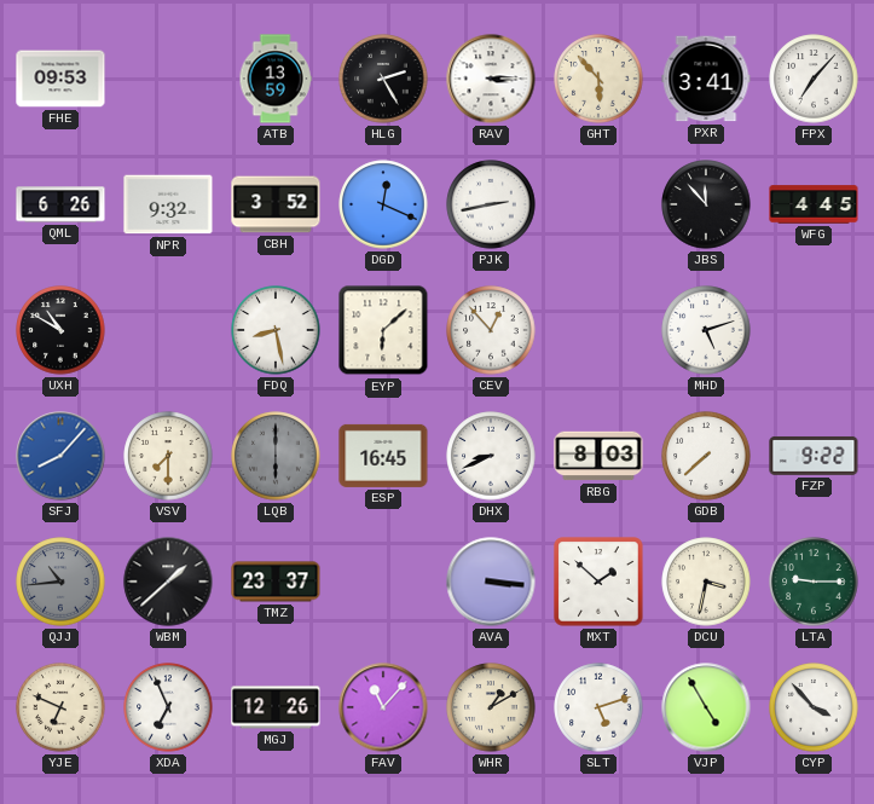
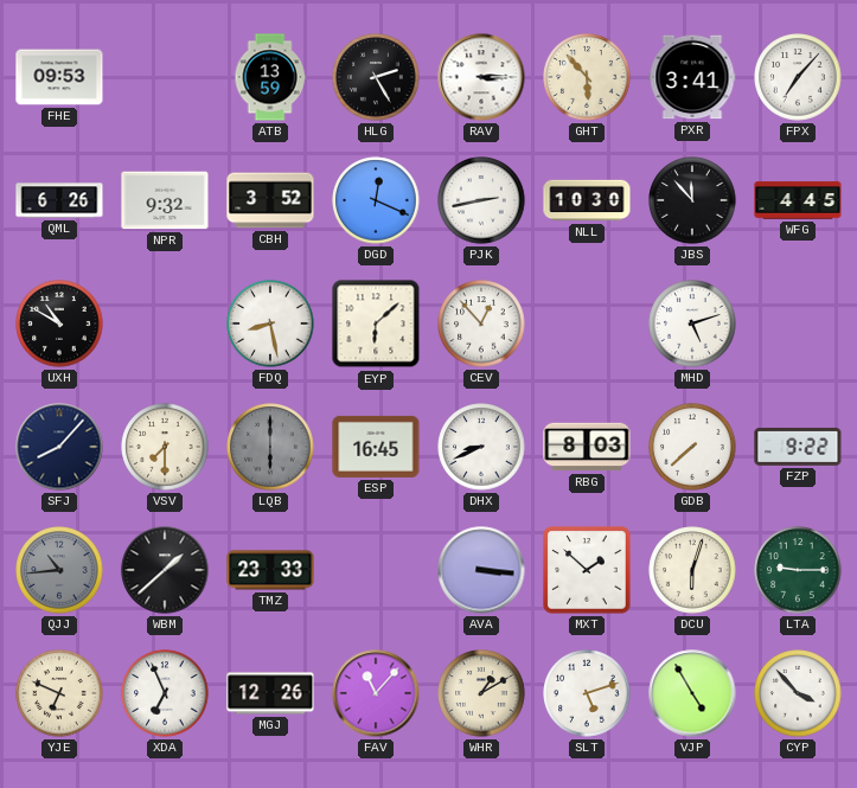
NLL: none -> 10:30
SFJ dial: blue -> navy
TMZ: 23:37 -> 23:33
DCU: 3:32 -> 6:03
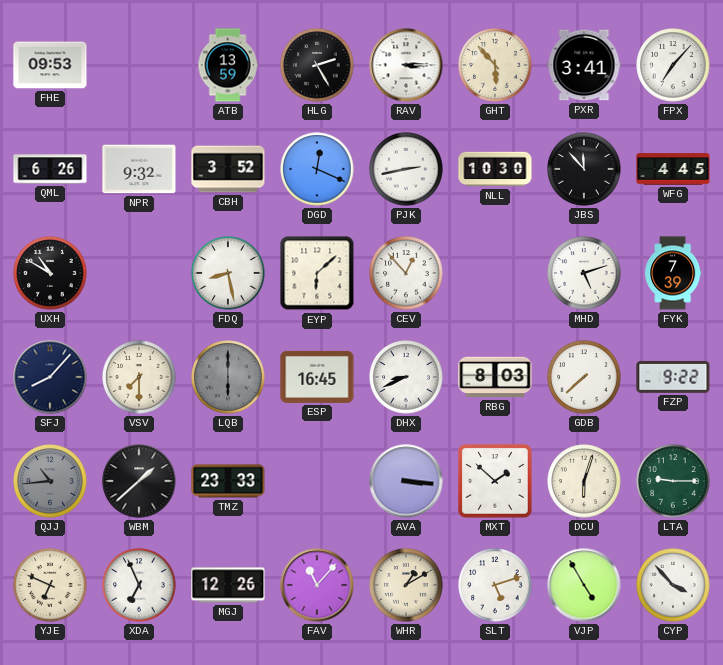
FYK: none -> 7:39
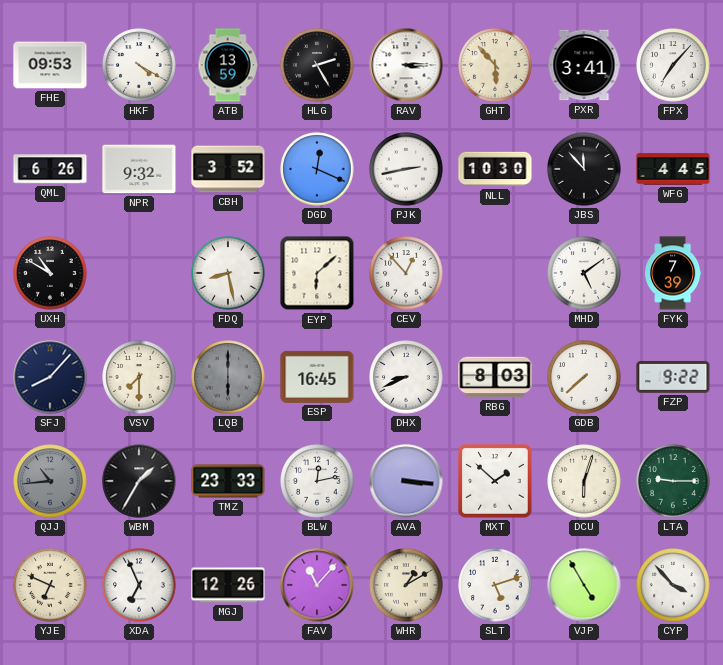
HKF: none -> 4:20
MHD: 5:12 -> 5:09
WBM: 1:38 -> 1:35
BLW: none -> 12:13
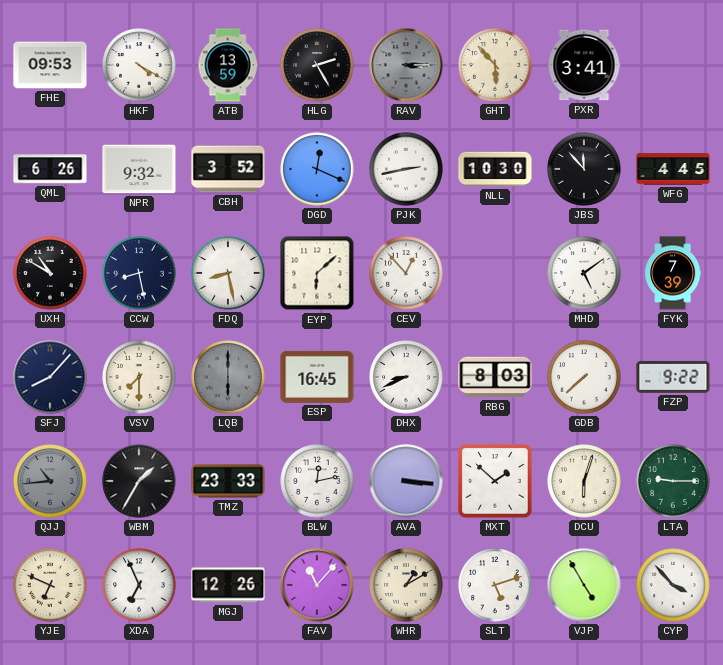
RAV dial: white -> grey
FPX: 7:07 -> none
CCW: none -> 8:28
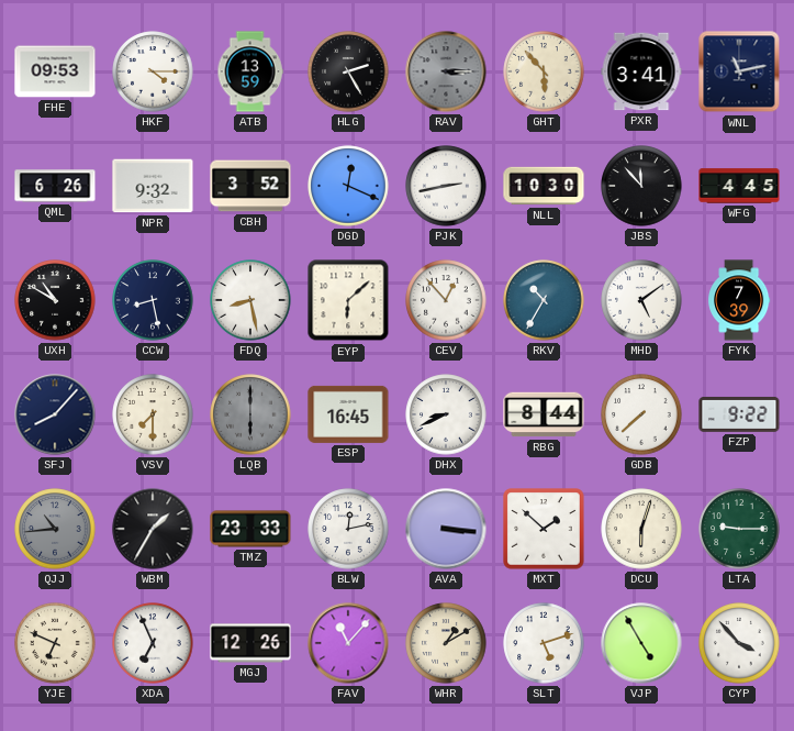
HKF: 4:20 -> 4:15
WNL: none -> 11:13
RKV: none -> 10:35
RBG: 8:03 -> 8:44
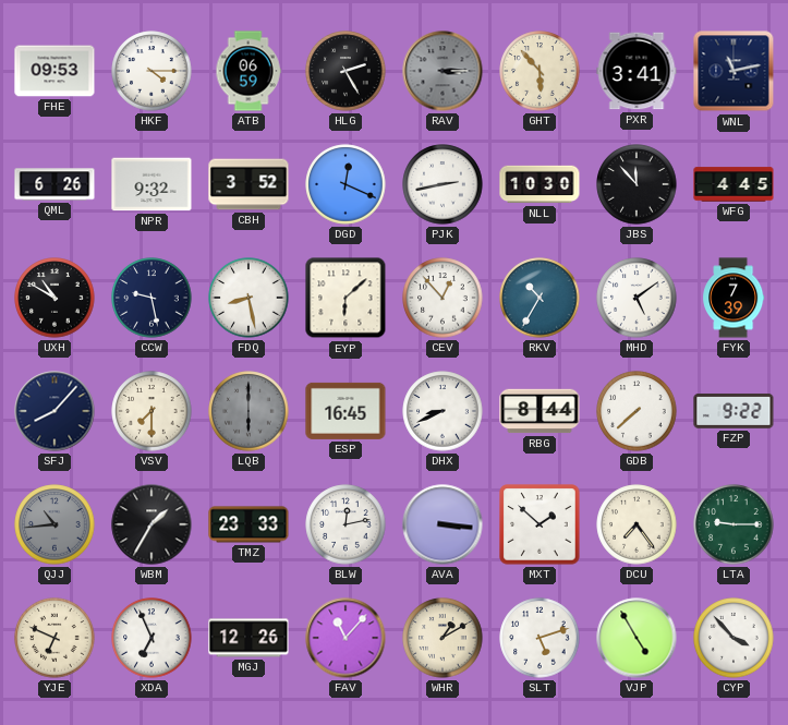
ATB: 13:59 -> 06:59
CCW: 8:28 -> 9:28
DCU: 6:03 -> 7:24
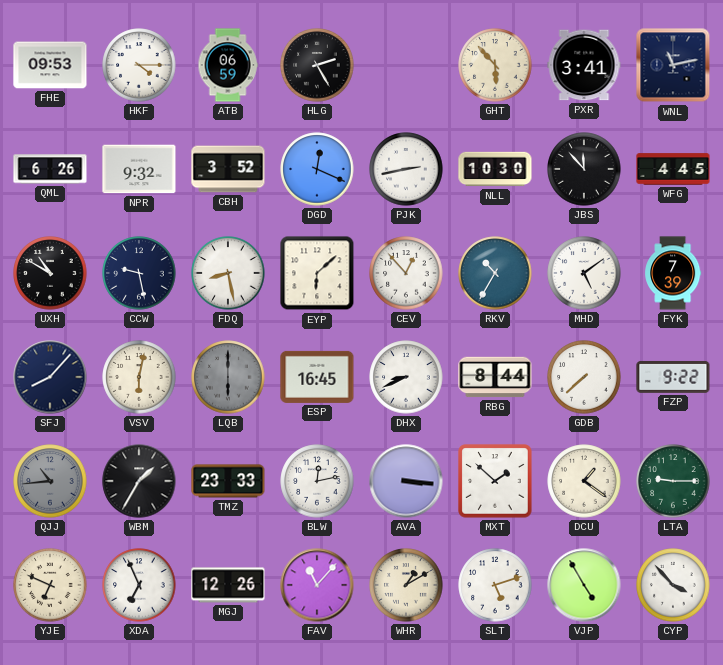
RAV: 3:15 -> none
VSV: 7:30 -> 6:02
DCU: 7:24 -> 1:21
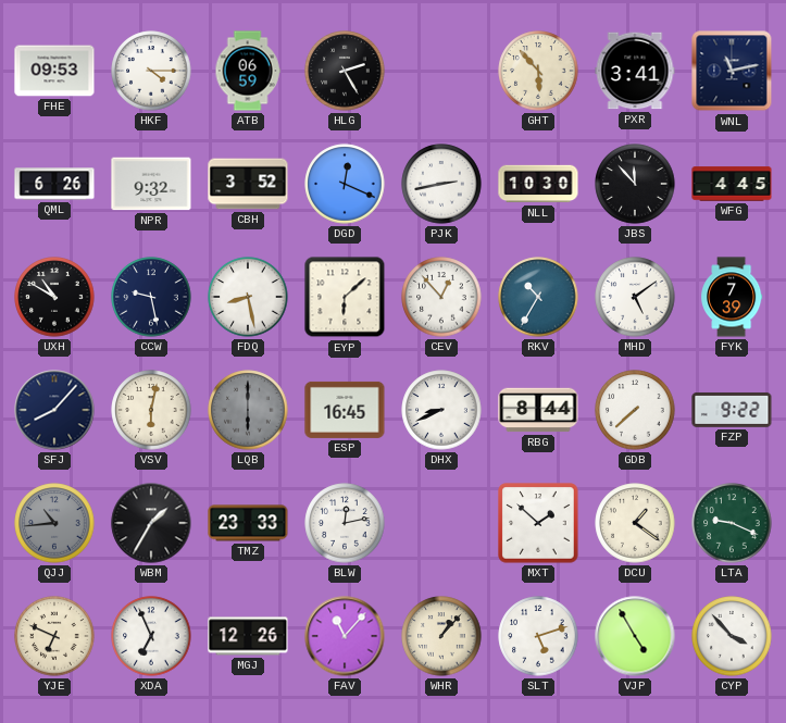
AVA: 3:16 -> none
LTA: 9:15 -> 9:19
WHR: 1:10 -> 1:07
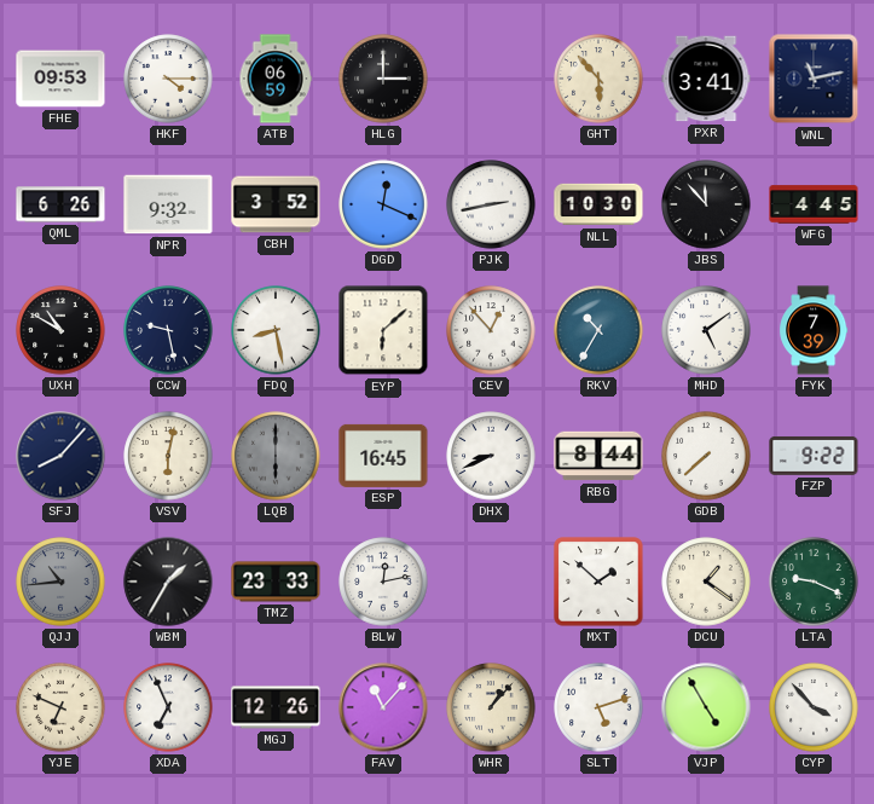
HLG: 2:25 -> 3:00
